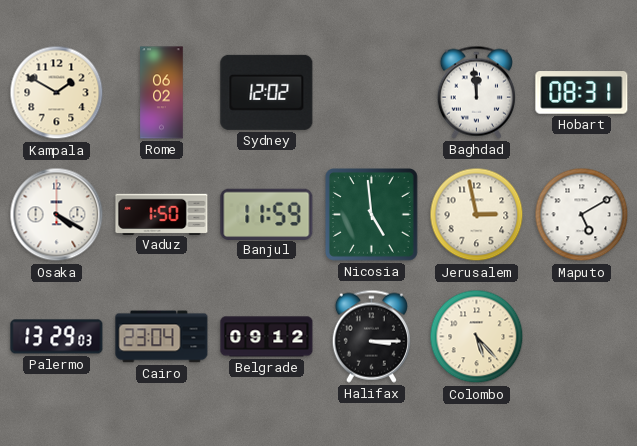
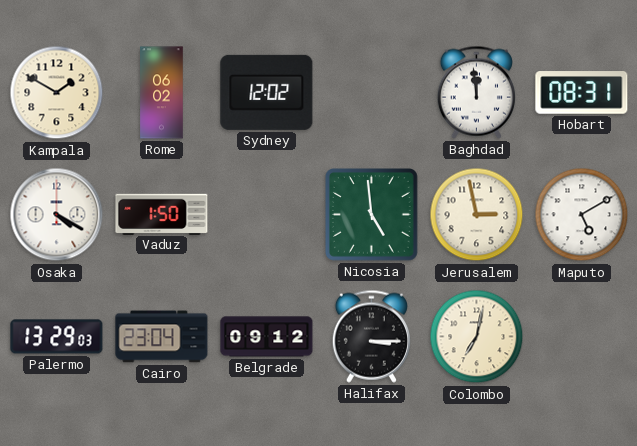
Banjul: 11:59 -> none
Colombo: 5:23 -> 7:02
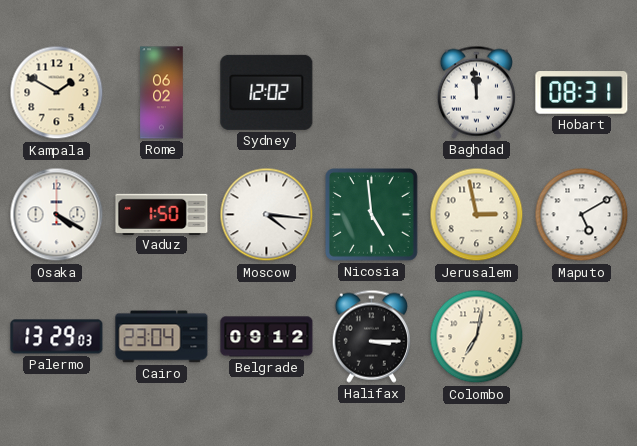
Moscow: none -> 4:16
